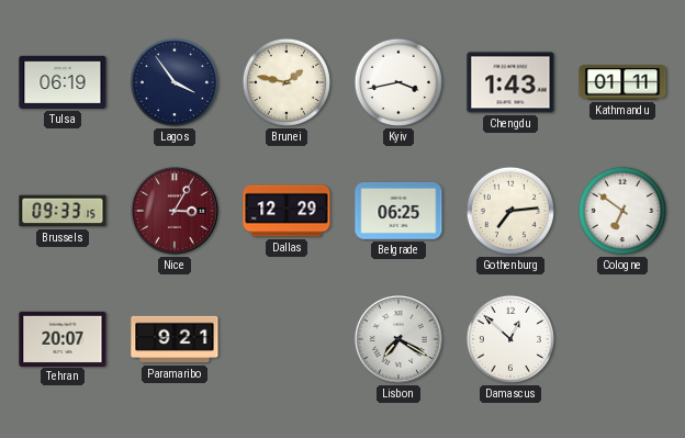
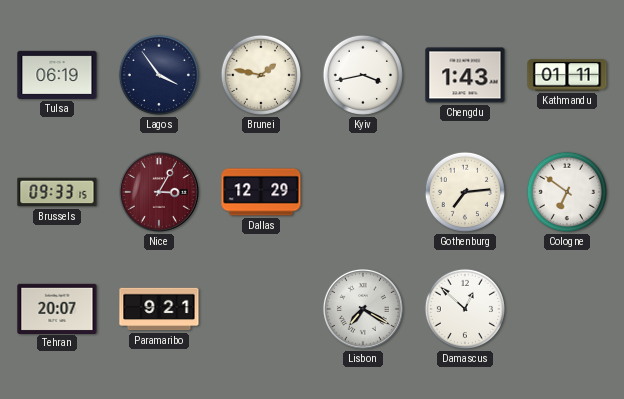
Belgrade: 06:25 -> none
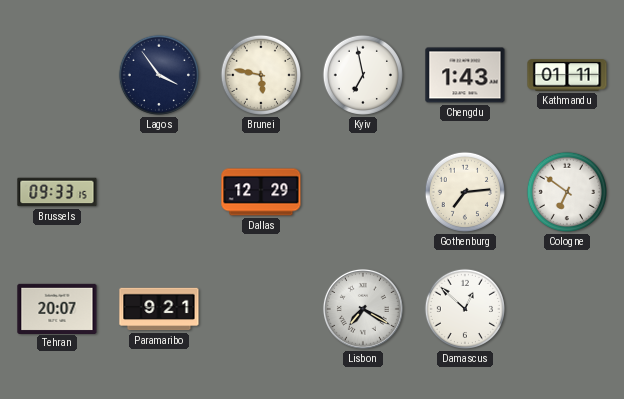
Tulsa: 06:19 -> none
Brunei: 1:47 -> 5:47
Kyiv: 3:43 -> 6:58
Nice: 3:05 -> none
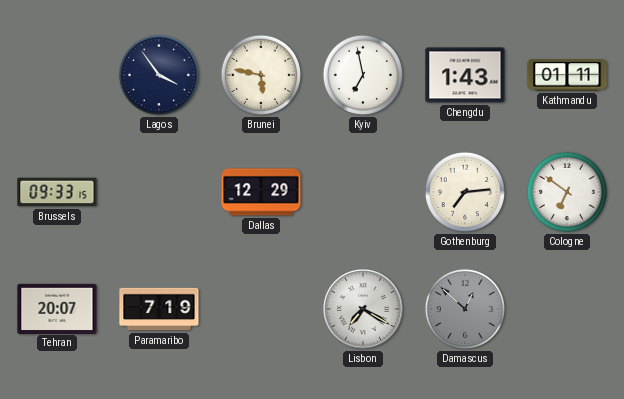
Paramaribo: 9:21 -> 7:19
Damascus dial: white -> grey
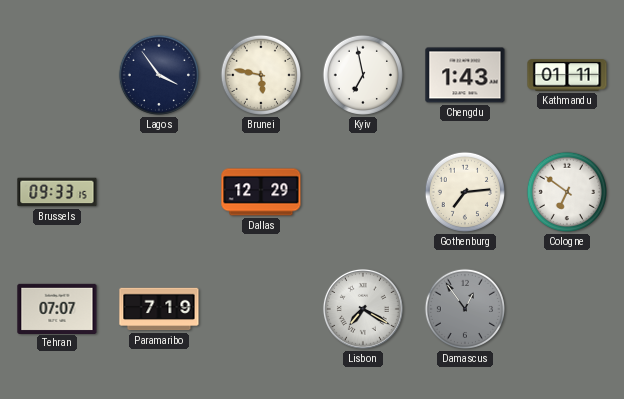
Tehran: 20:07 -> 07:07
Damascus: 12:52 -> 12:54
